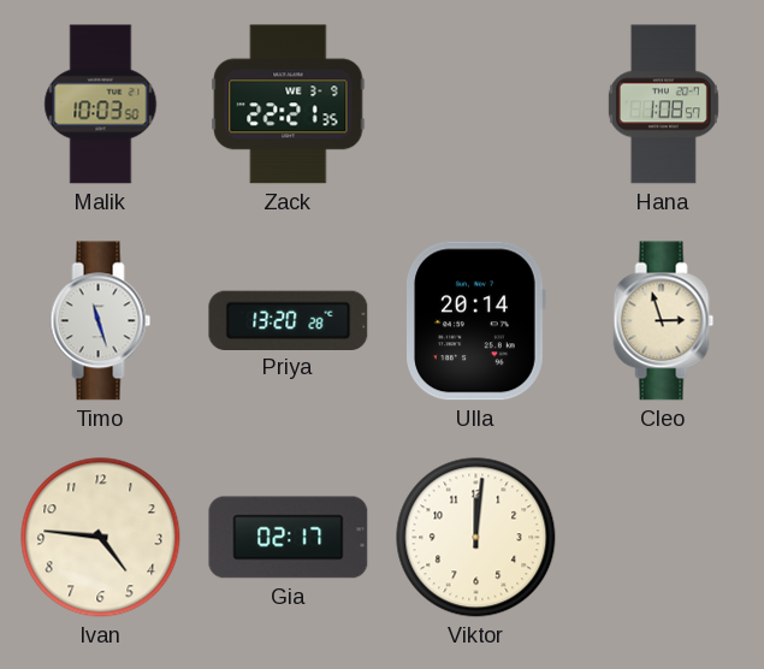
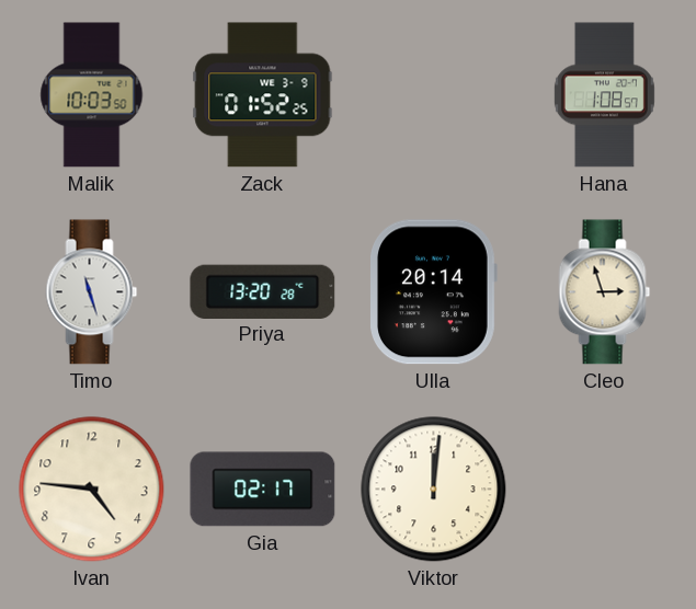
Zack: 22:21 -> 01:52
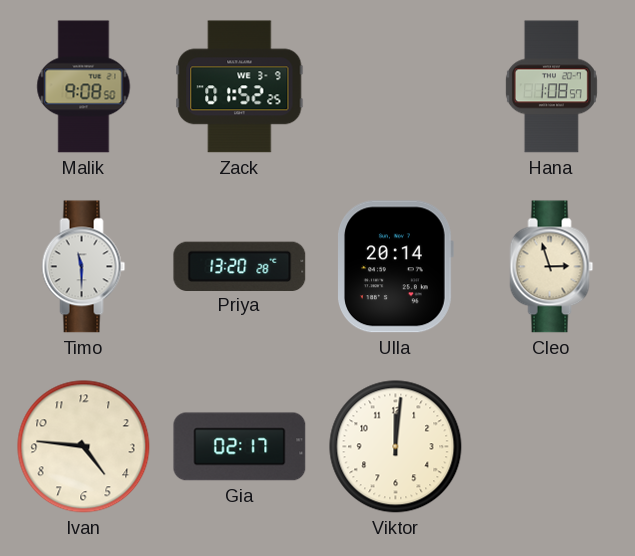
Malik: 10:03 -> 9:08
Timo: 11:27 -> 11:30
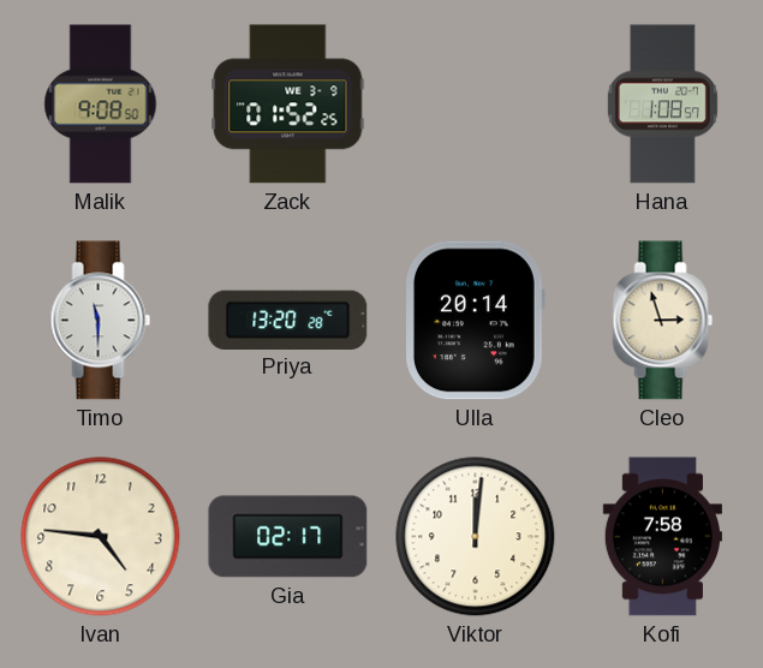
Kofi: none -> 7:58
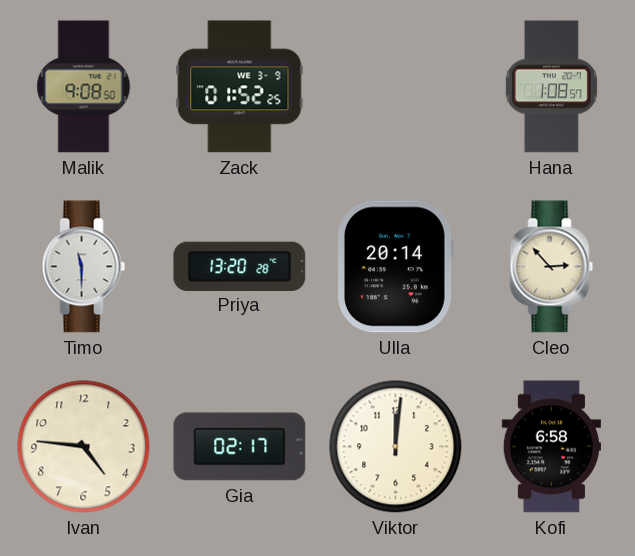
Cleo: 2:57 -> 2:53
Kofi: 7:58 -> 6:58
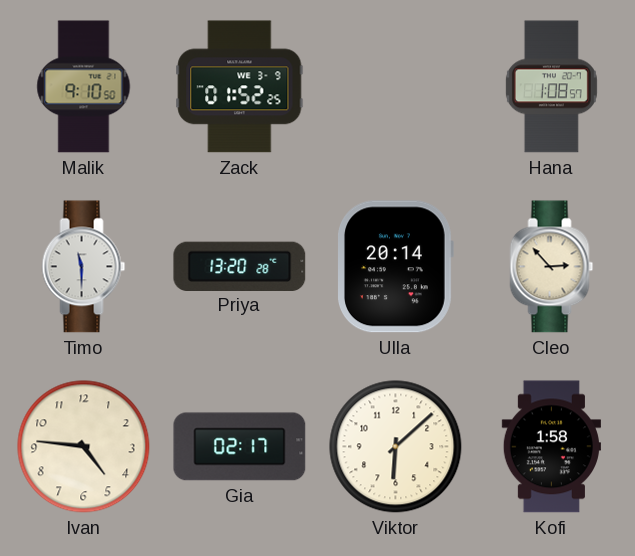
Malik: 9:08 -> 9:10
Viktor: 12:01 -> 6:08
Kofi: 6:58 -> 1:58
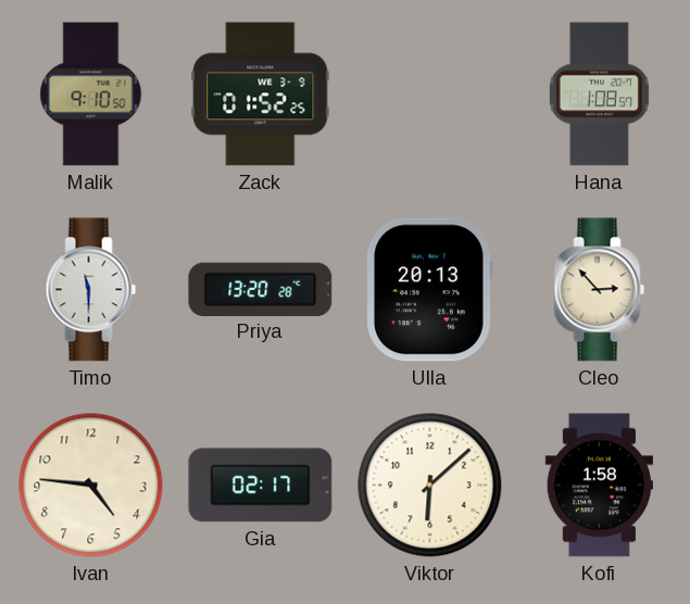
Ulla: 20:14 -> 20:13
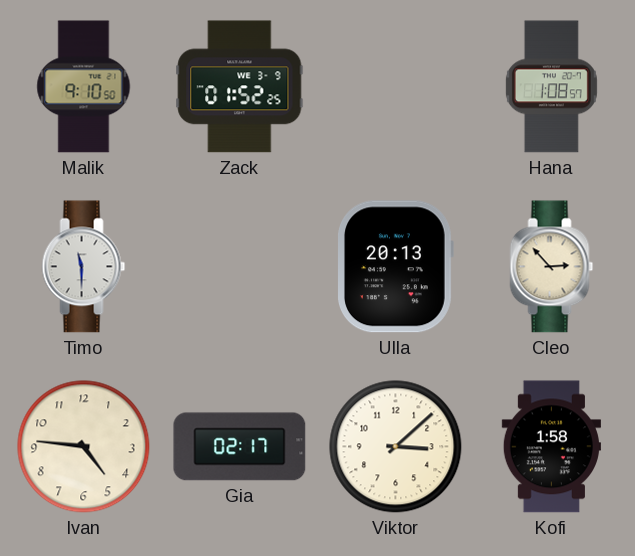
Priya: 13:20 -> none
Viktor: 6:08 -> 3:08
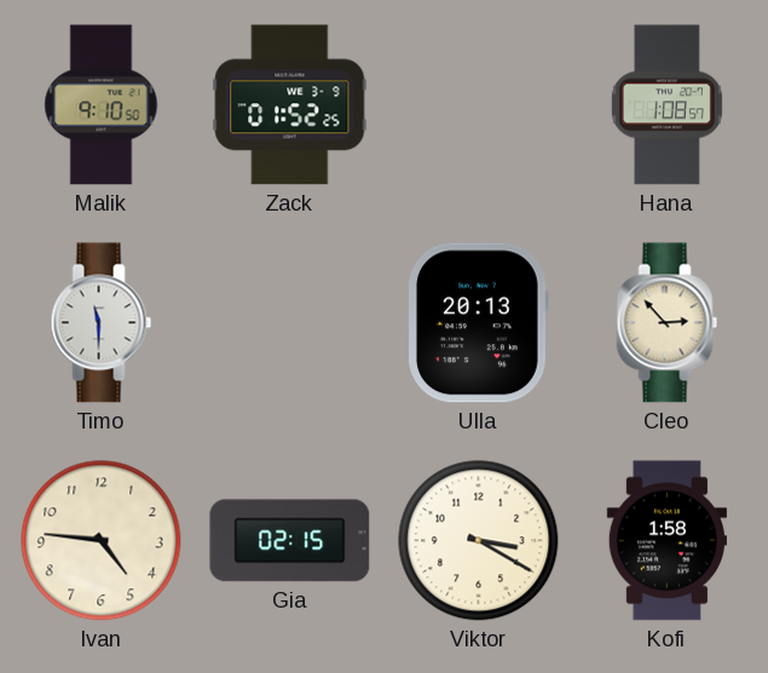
Gia: 02:17 -> 02:15
Viktor: 3:08 -> 3:20
